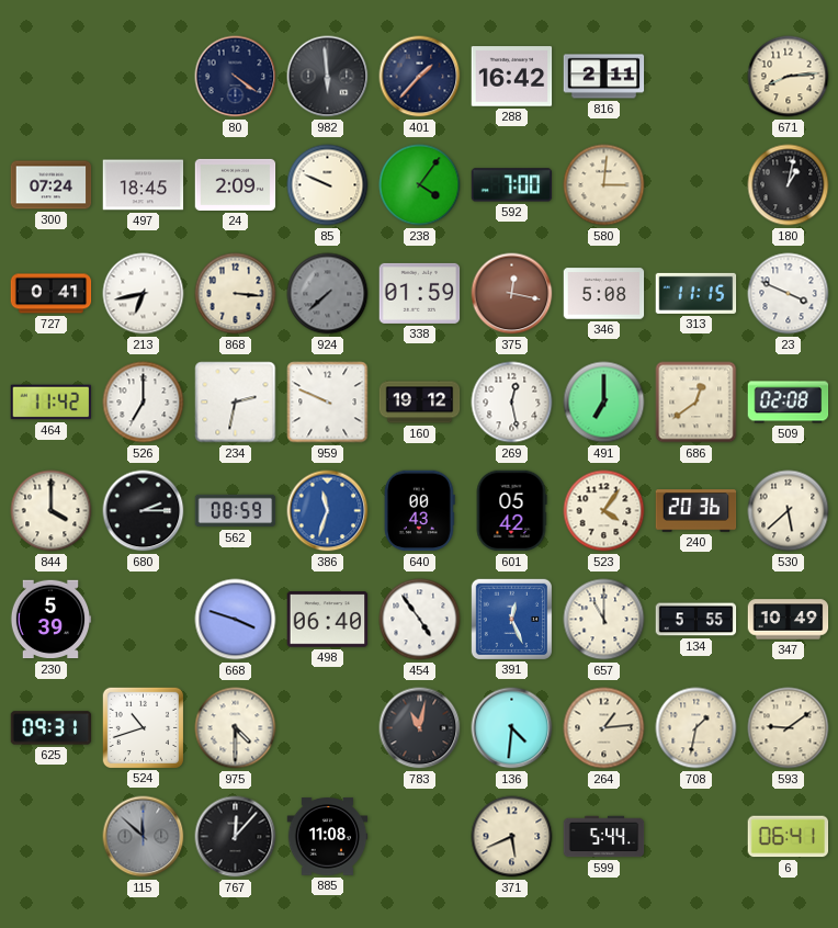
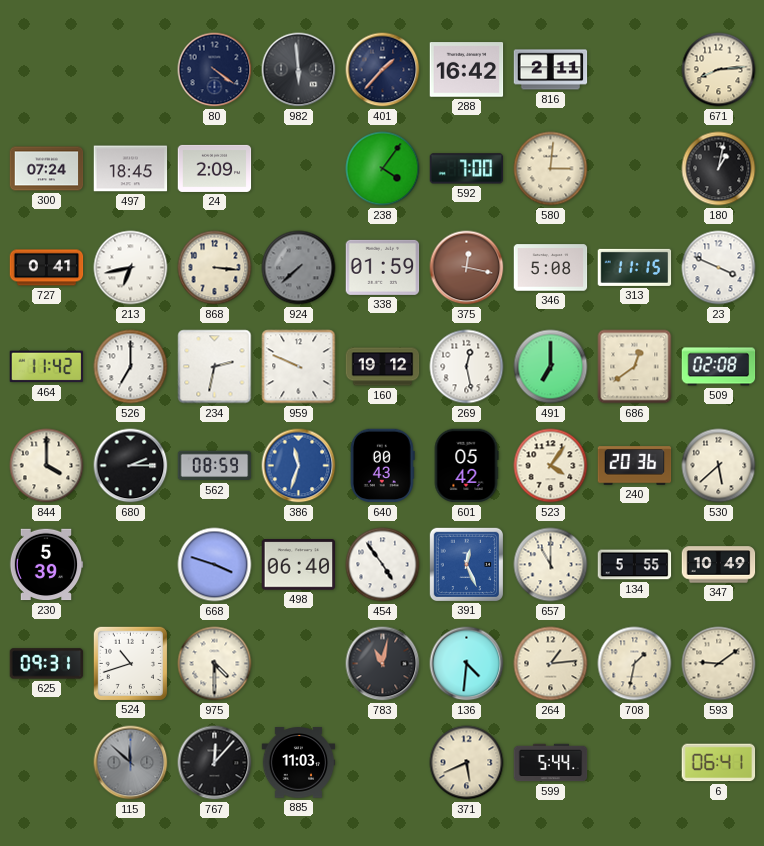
85: 9:49 -> none
885: 11:08 -> 11:03
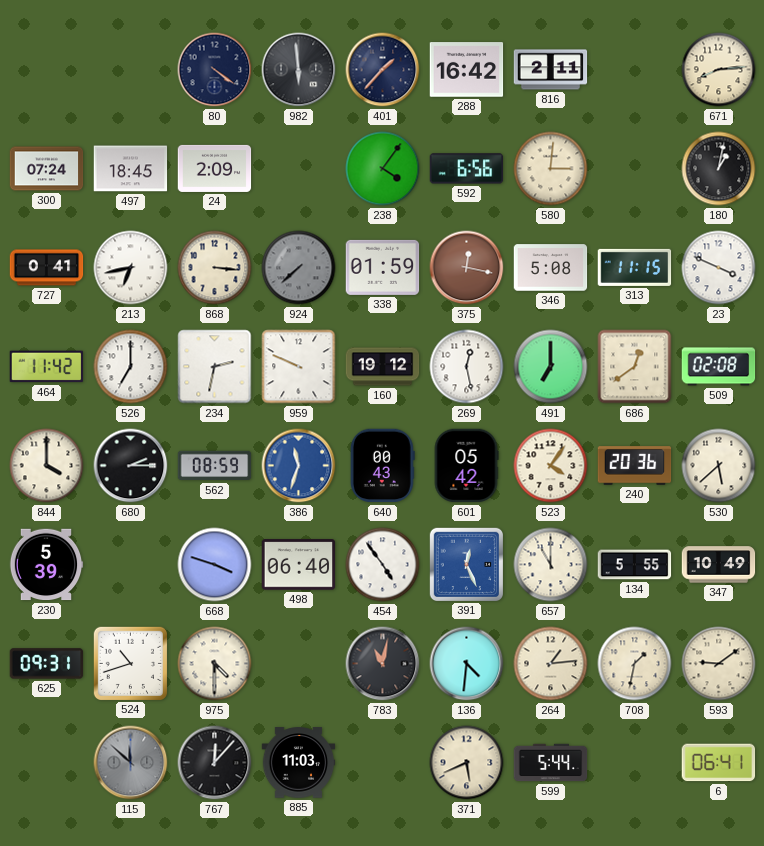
592: 7:00 -> 6:56
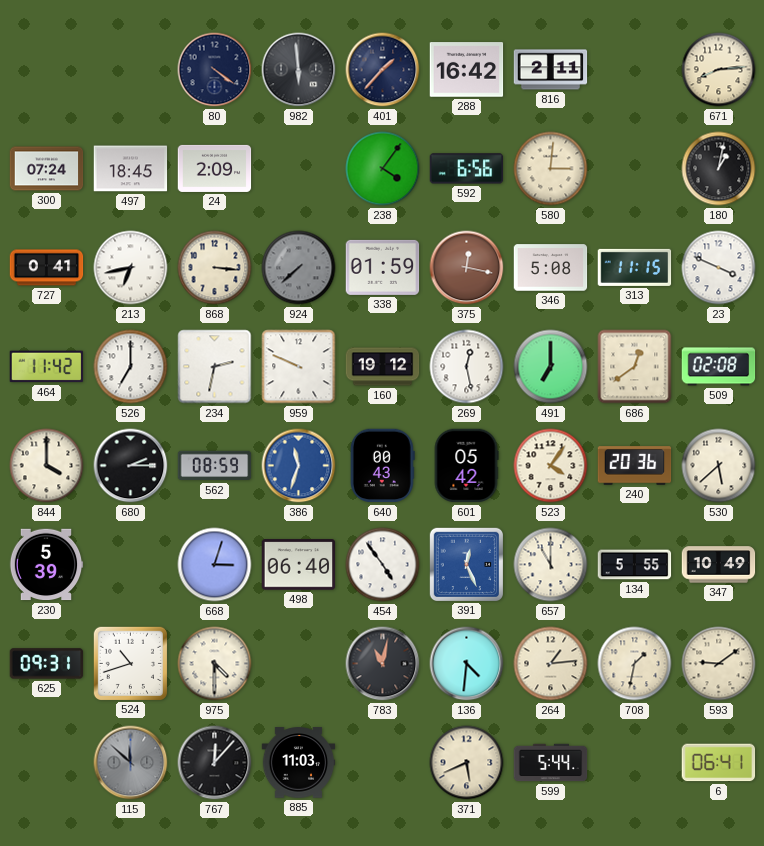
668: 3:48 -> 3:03
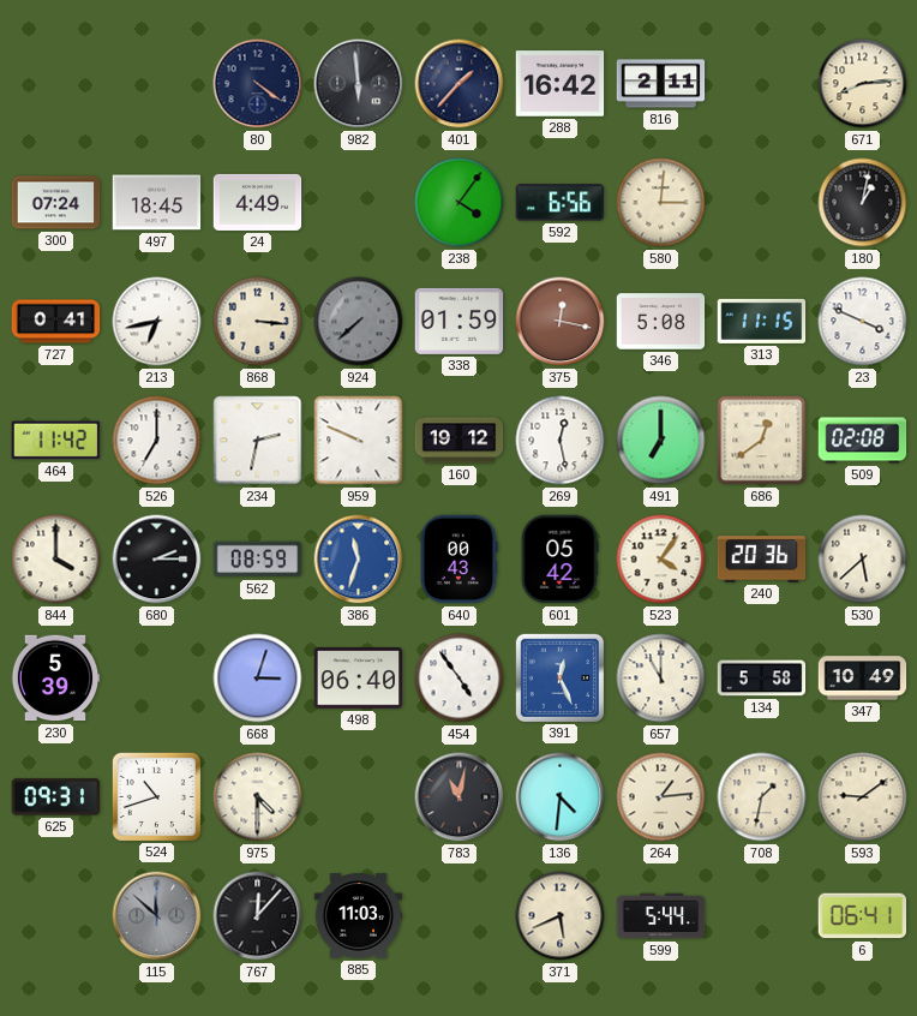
24: 2:09 -> 4:49
134: 5:55 -> 5:58
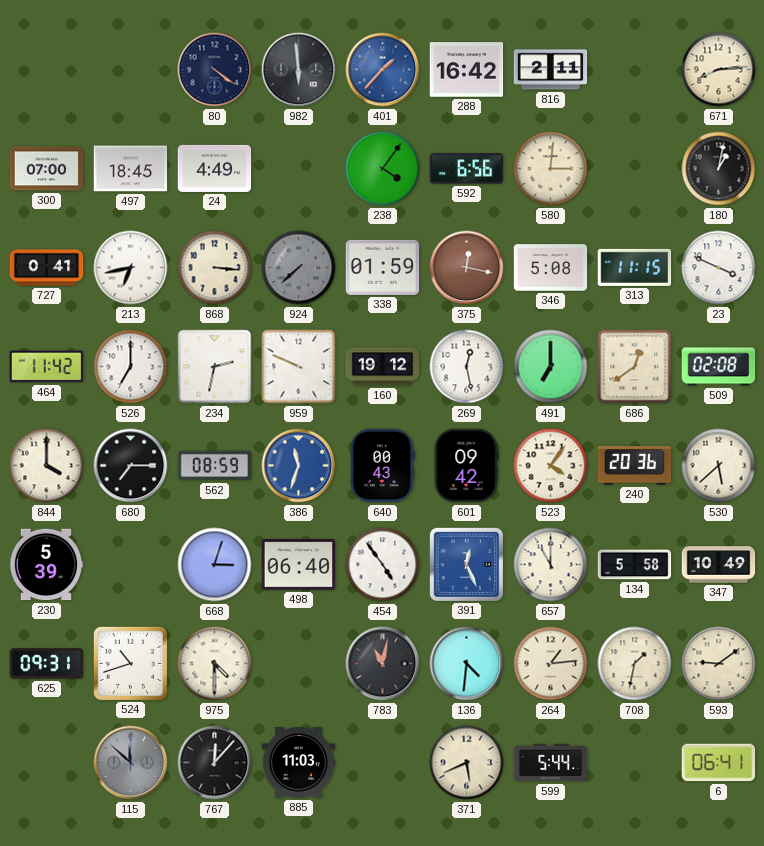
401 dial: navy -> blue
300: 07:24 -> 07:00
680: 2:15 -> 7:15
601: 05:42 -> 09:42
